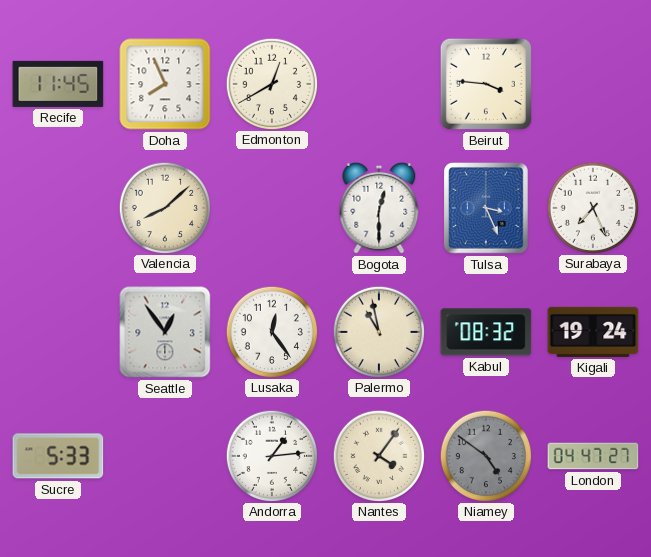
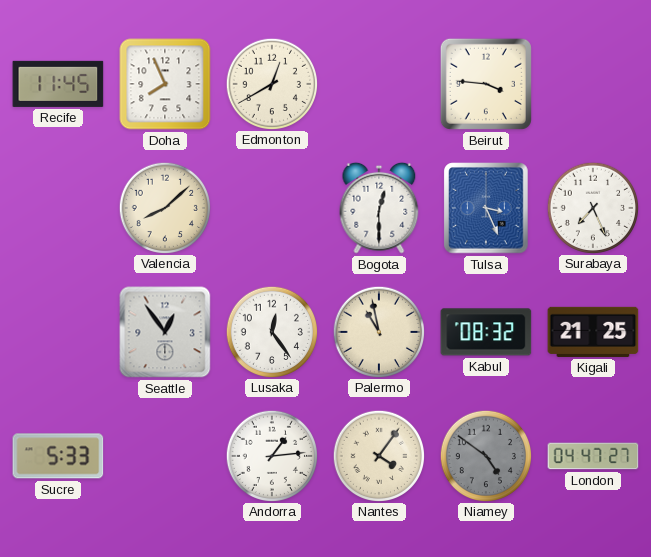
Kigali: 19:24 -> 21:25
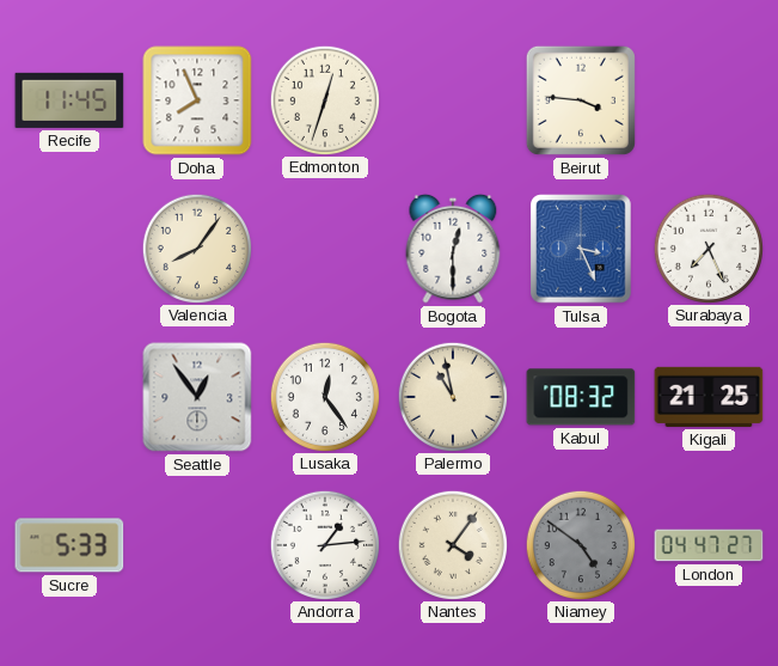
Edmonton: 12:40 -> 12:33
Valencia: 8:08 -> 8:06
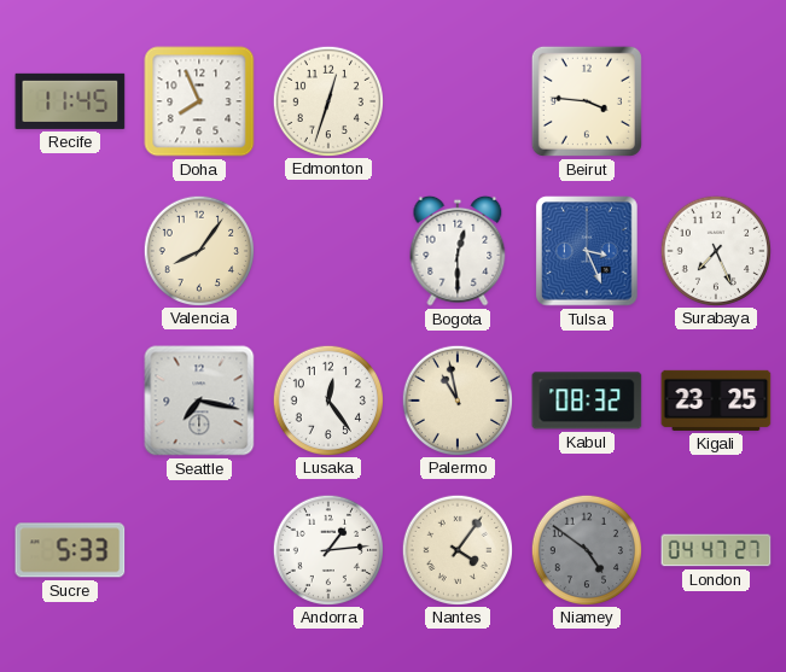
Seattle: 12:54 -> 7:17
Kigali: 21:25 -> 23:25
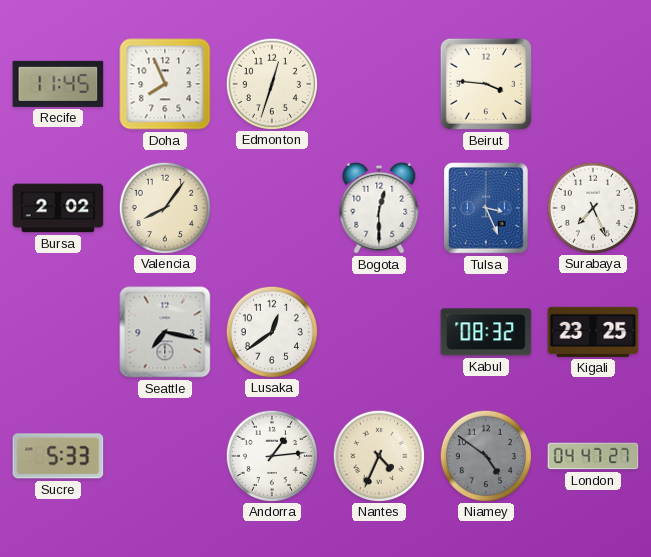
Bursa: none -> 2:02
Lusaka: 12:24 -> 12:39
Palermo: 10:58 -> none
Nantes: 4:06 -> 4:34
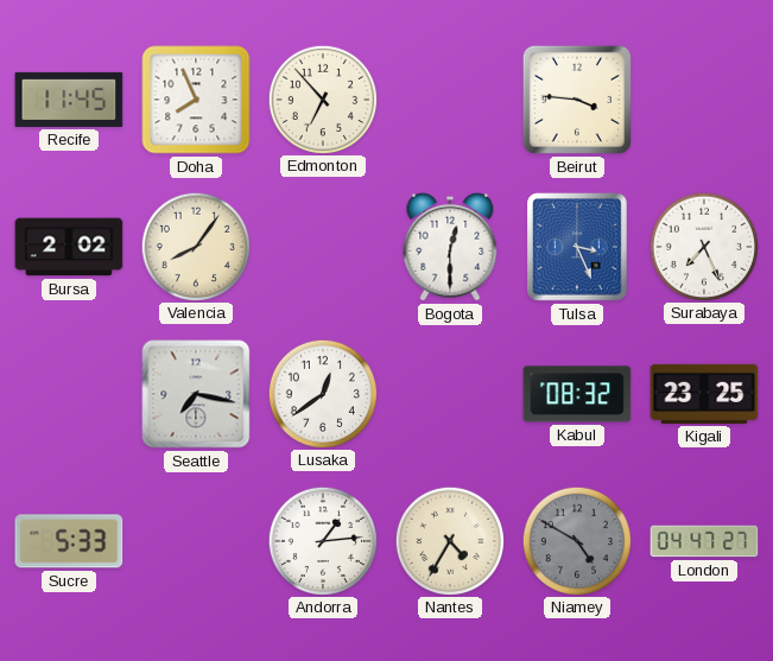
Edmonton: 12:33 -> 6:53
Nantes: 4:34 -> 4:35
Niamey: 4:51 -> 4:50
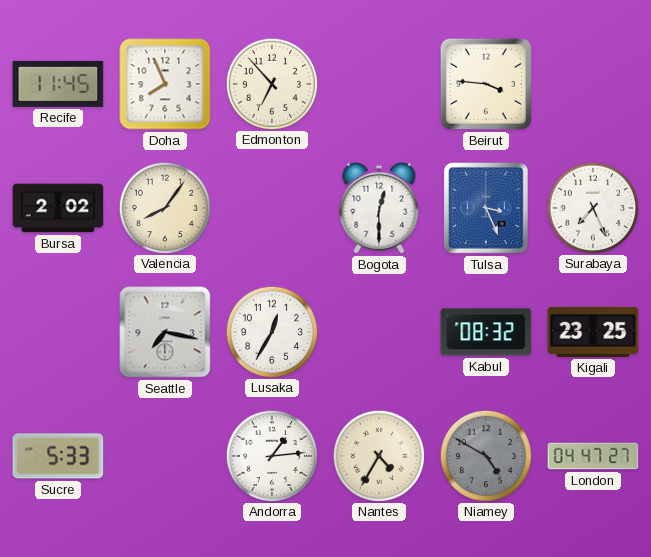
Lusaka: 12:39 -> 12:35
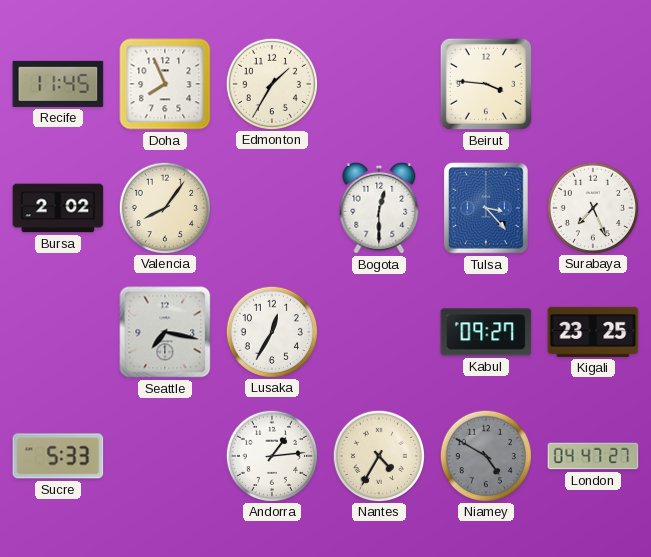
Edmonton: 6:53 -> 1:35
Tulsa: 3:26 -> 3:23
Kabul: 08:32 -> 09:27
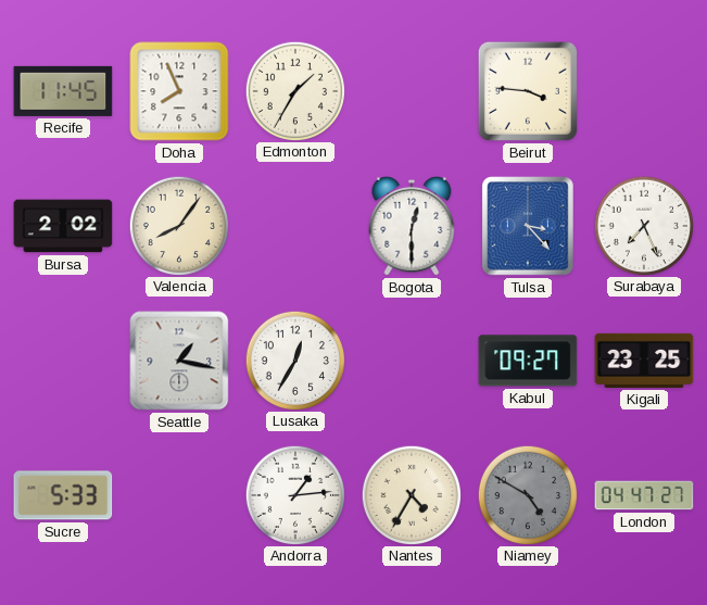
Seattle: 7:17 -> 1:17
